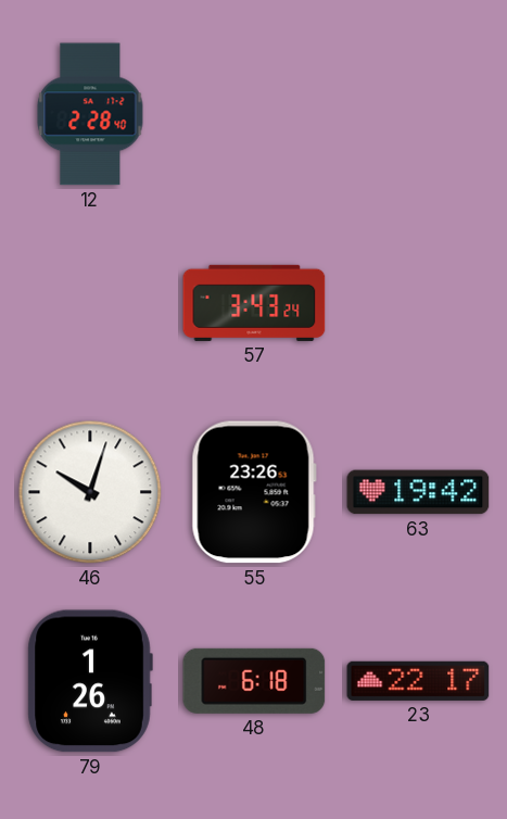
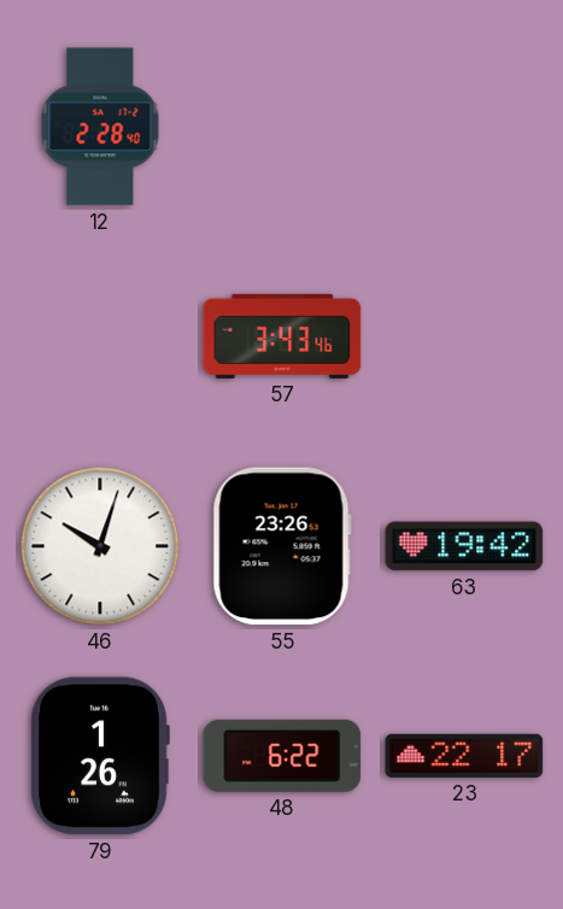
57: 3:43:24 -> 3:43:46
48: 6:18 -> 6:22
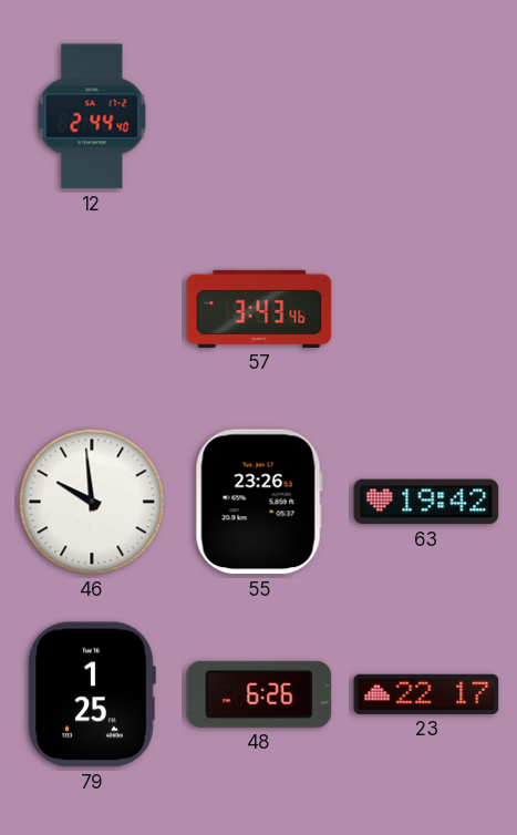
12: 2:28 -> 2:44
46: 10:03 -> 9:59
79: 1:26 -> 1:25
48: 6:22 -> 6:26
